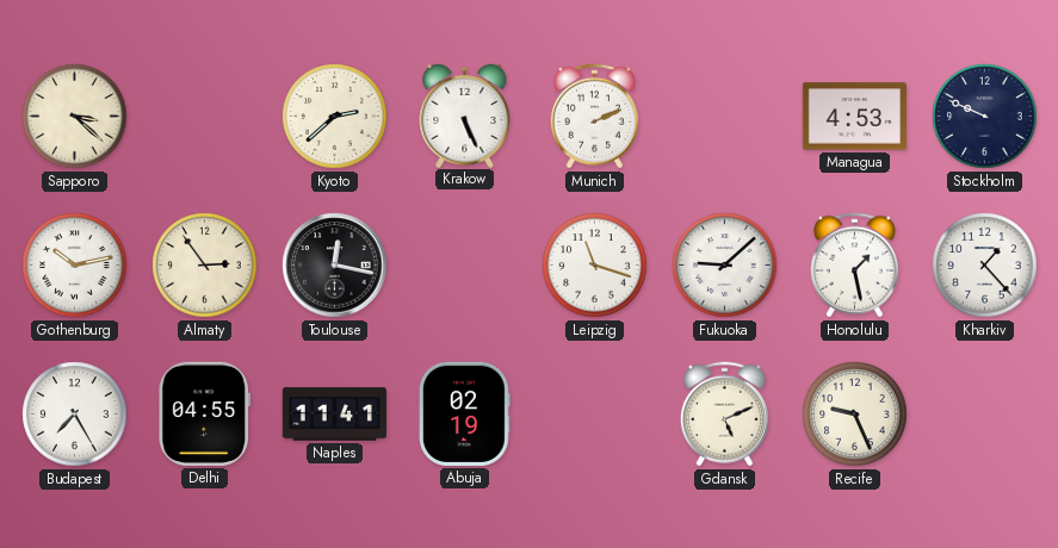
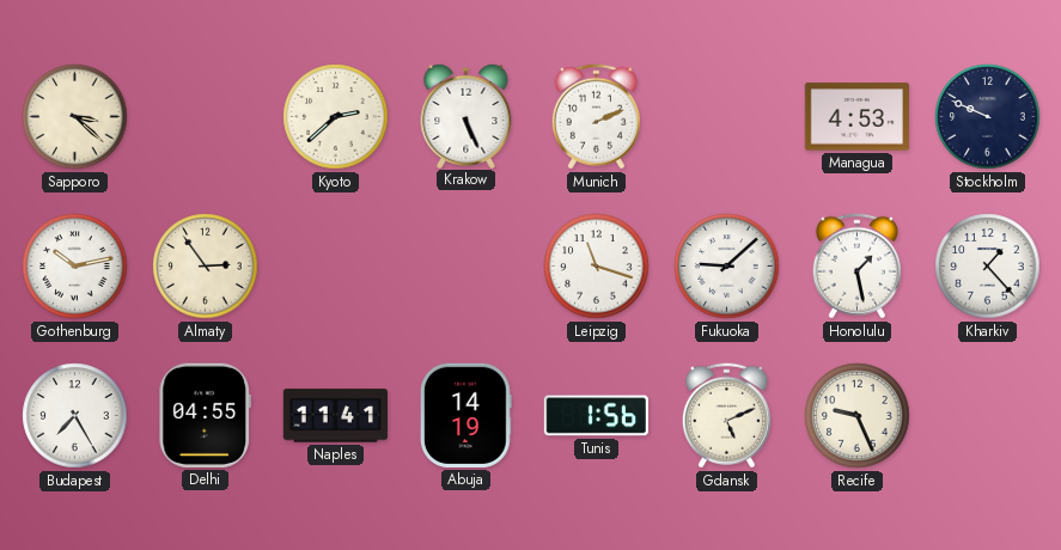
Toulouse: 12:17 -> none
Abuja: 02:19 -> 14:19
Tunis: none -> 1:56
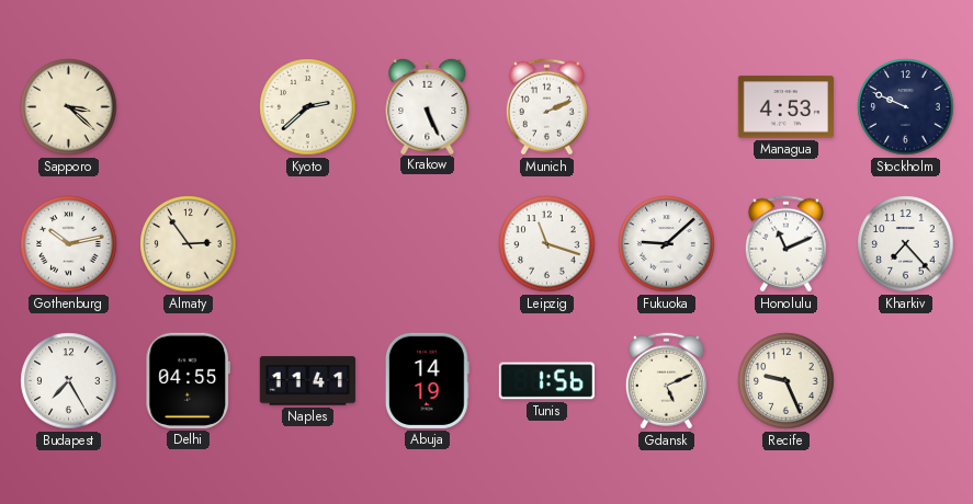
Honolulu: 1:28 -> 11:11
Kharkiv: 1:23 -> 7:23
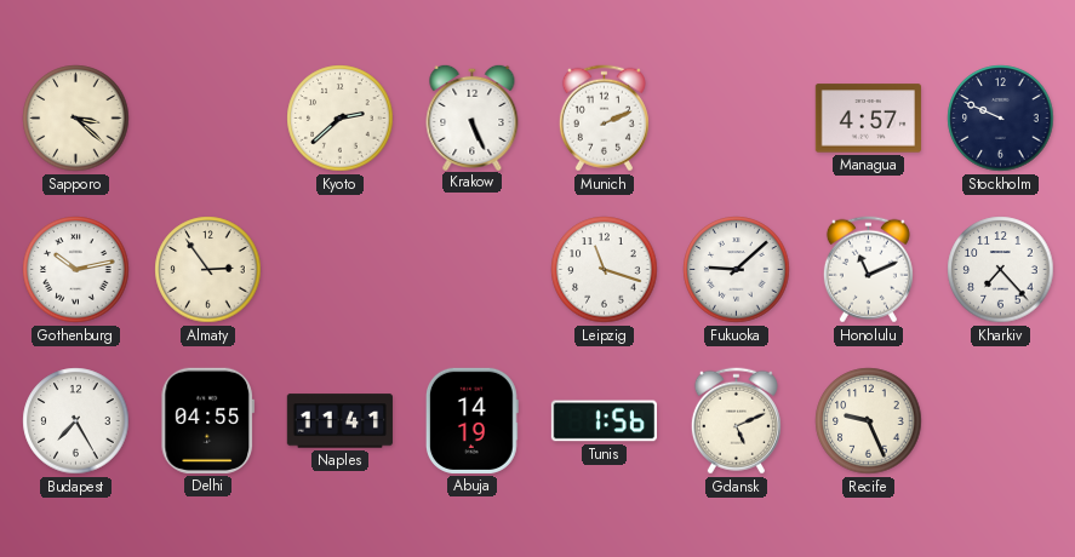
Managua: 4:53 -> 4:57
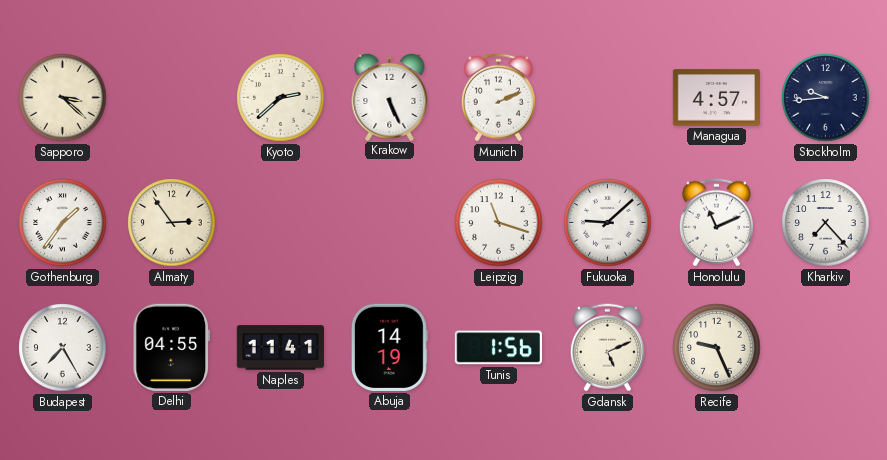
Stockholm: 9:49 -> 9:44
Gothenburg: 10:13 -> 1:36
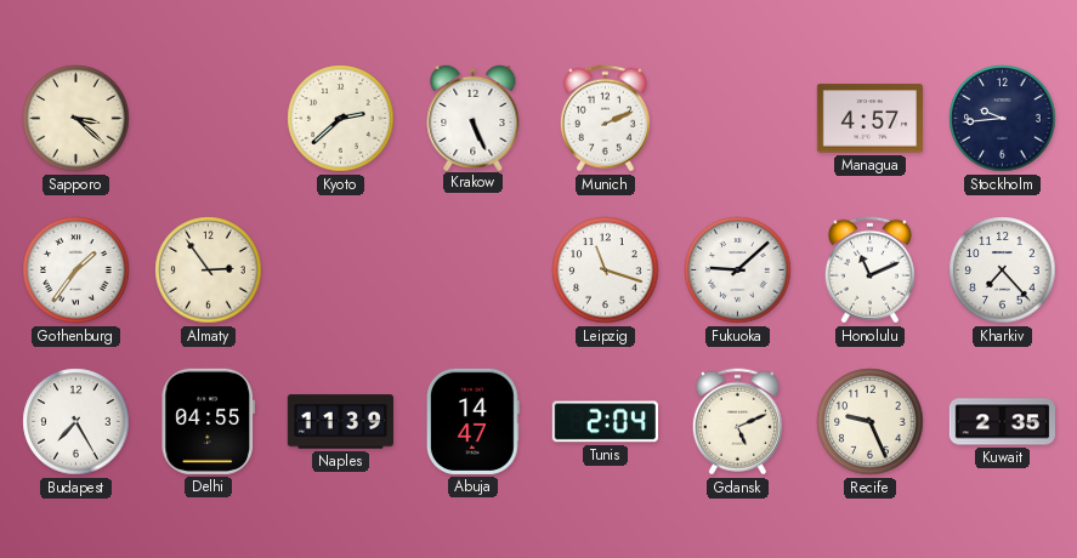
Naples: 11:41 -> 11:39
Abuja: 14:19 -> 14:47
Tunis: 1:56 -> 2:04
Kuwait: none -> 2:35
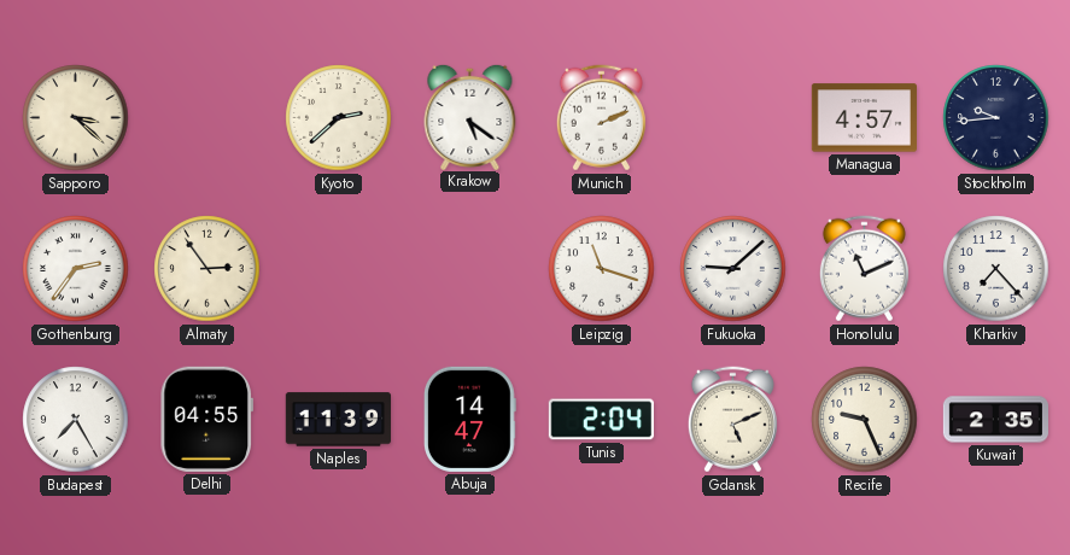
Krakow: 5:26 -> 5:21
Gothenburg: 1:36 -> 2:36
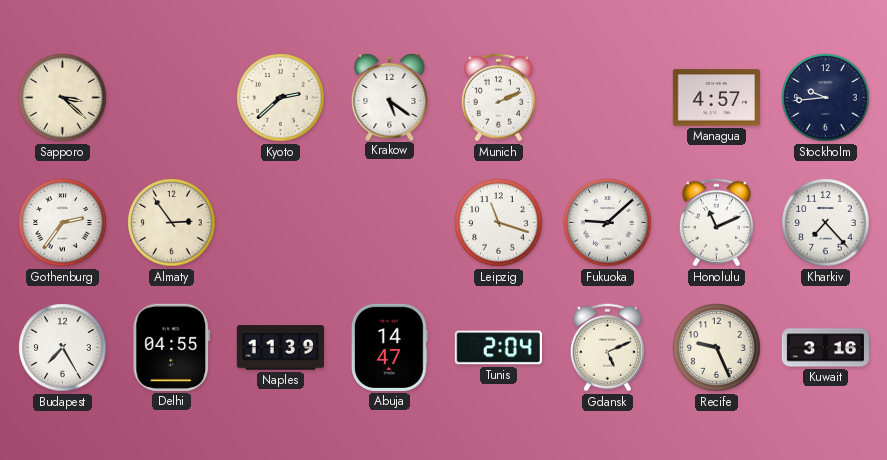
Kuwait: 2:35 -> 3:16
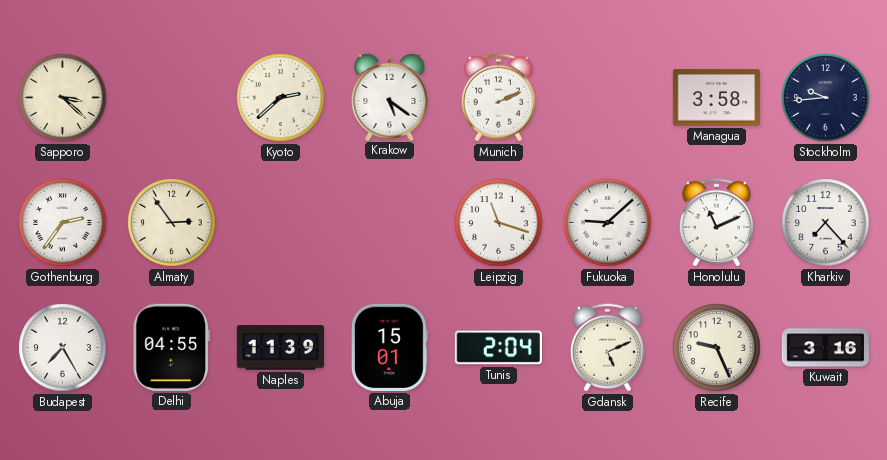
Managua: 4:57 -> 3:58
Abuja: 14:47 -> 15:01
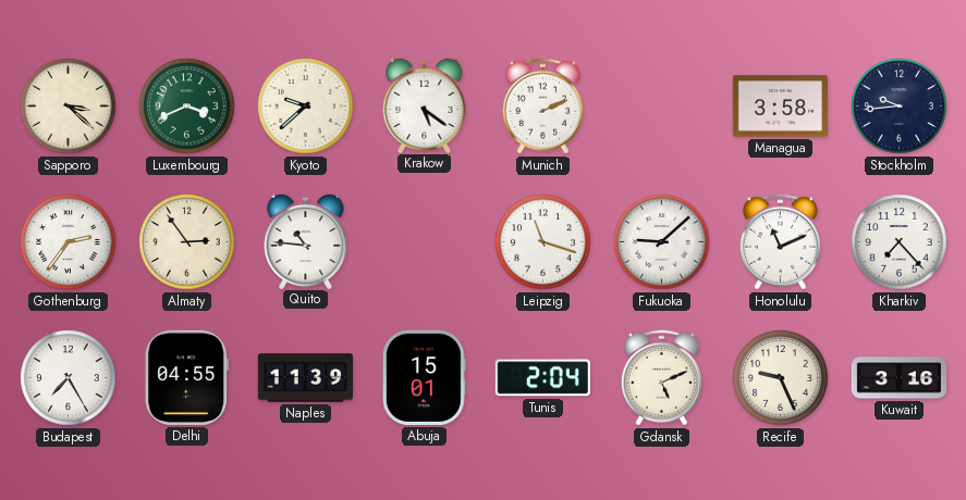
Luxembourg: none -> 3:41
Kyoto: 2:38 -> 9:38
Quito: none -> 10:46
